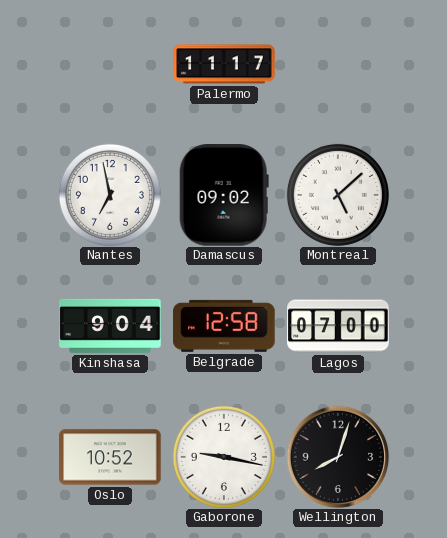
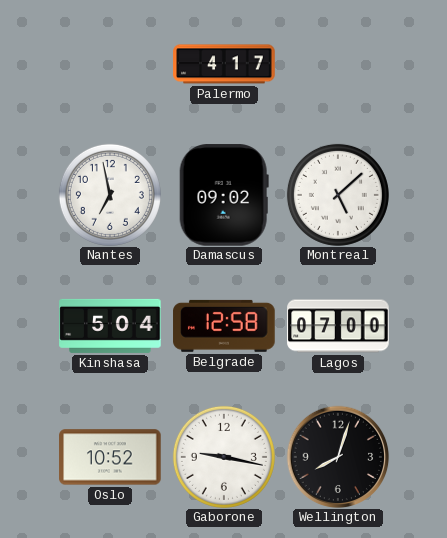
Palermo: 11:17 -> 4:17
Kinshasa: 9:04 -> 5:04
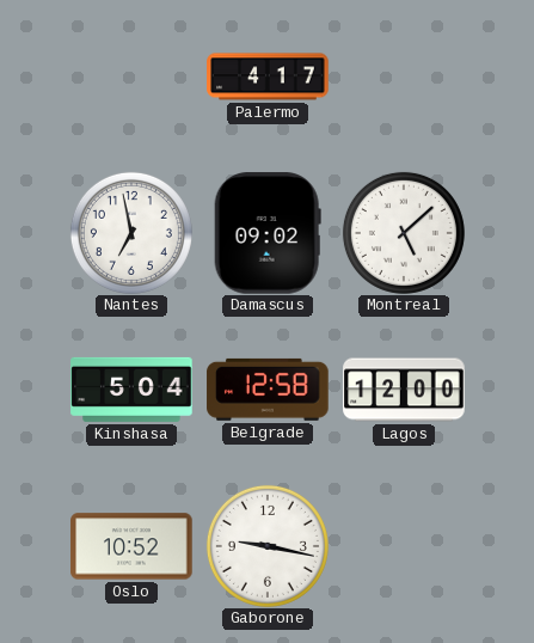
Lagos: 07:00 -> 12:00
Wellington: 8:03 -> none
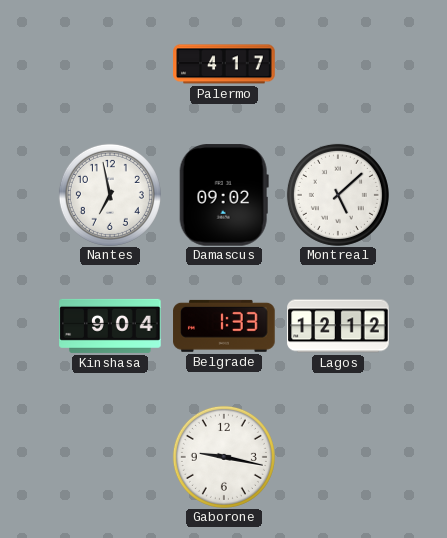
Kinshasa: 5:04 -> 9:04
Belgrade: 12:58 -> 1:33
Lagos: 12:00 -> 12:12
Oslo: 10:52 -> none
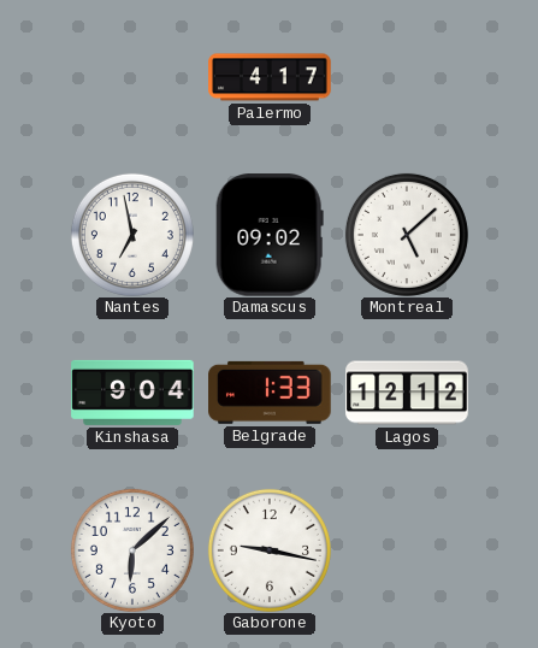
Kyoto: none -> 6:08
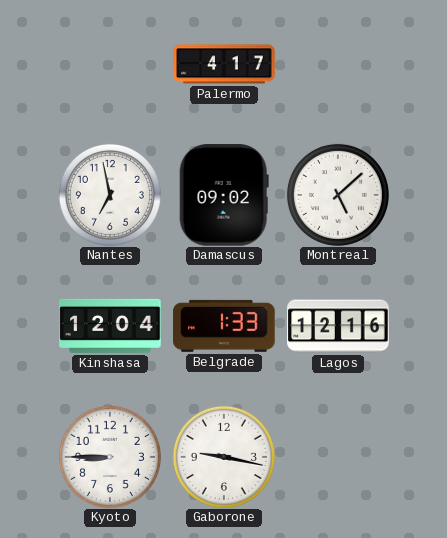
Kinshasa: 9:04 -> 12:04
Lagos: 12:12 -> 12:16
Kyoto: 6:08 -> 8:45
